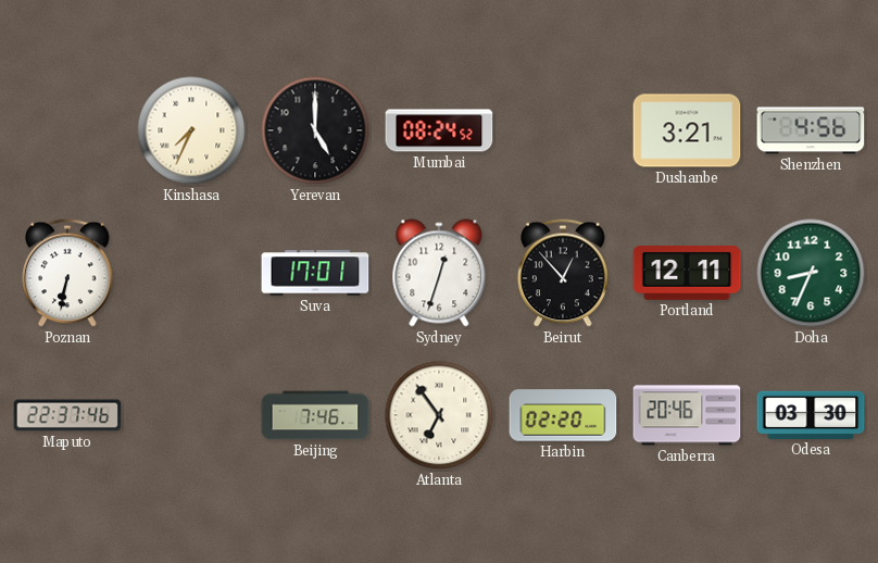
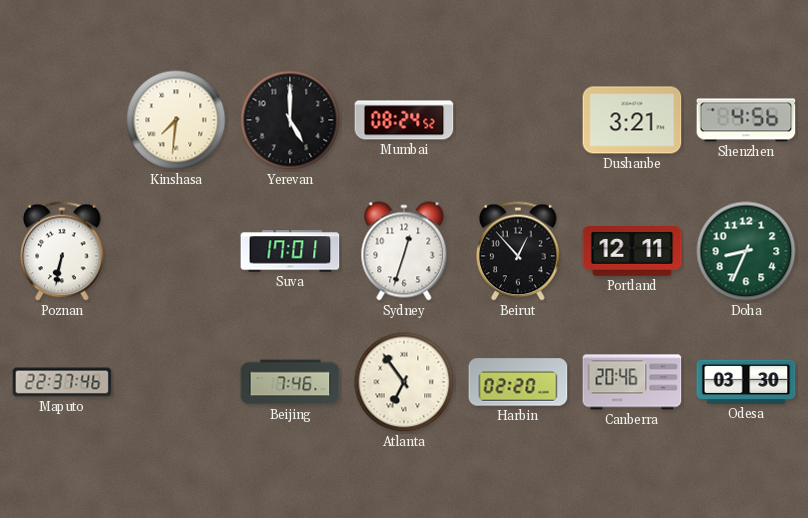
Kinshasa: 7:34 -> 7:31
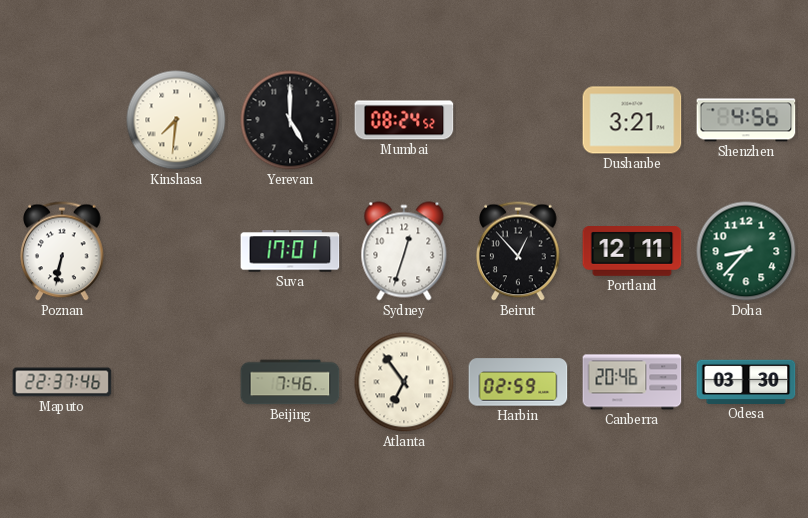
Doha: 8:34 -> 8:37
Harbin: 02:20 -> 02:59
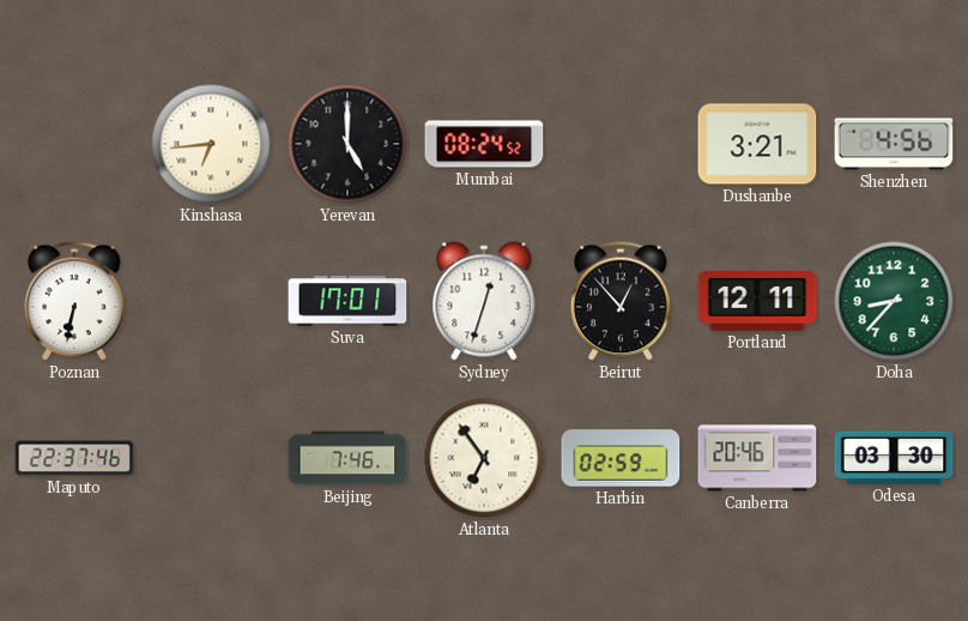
Kinshasa: 7:31 -> 6:44
